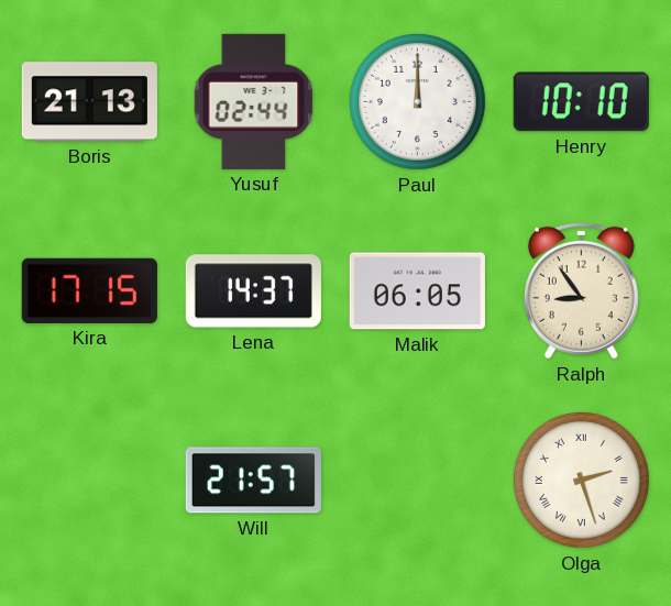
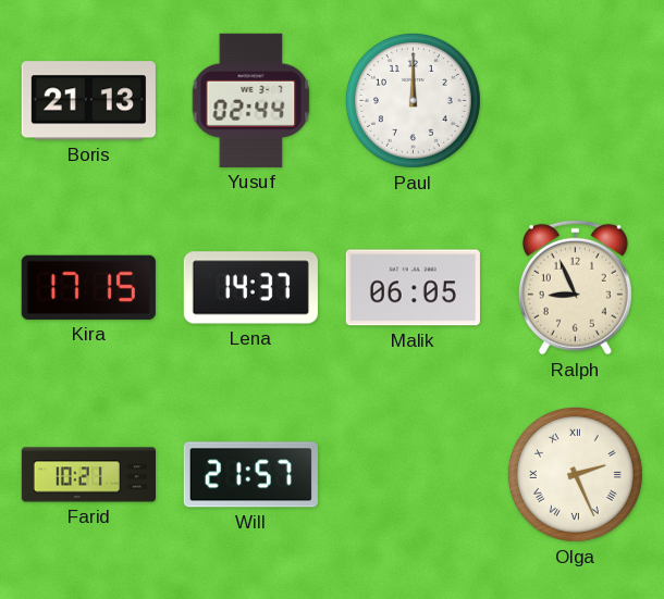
Henry: 10:10 -> none
Ralph: 8:54 -> 8:56
Farid: none -> 10:21
Olga: 2:27 -> 2:26
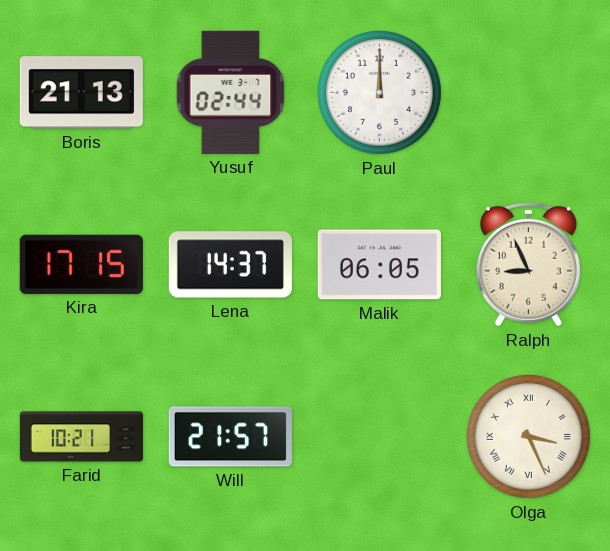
Olga: 2:26 -> 3:26
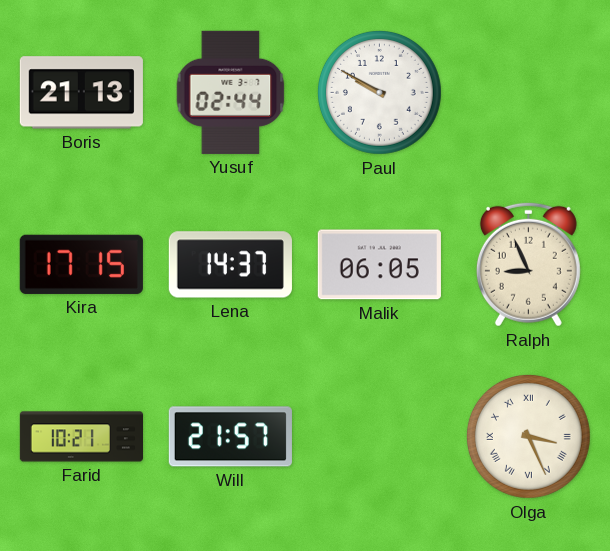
Paul: 12:00 -> 9:50
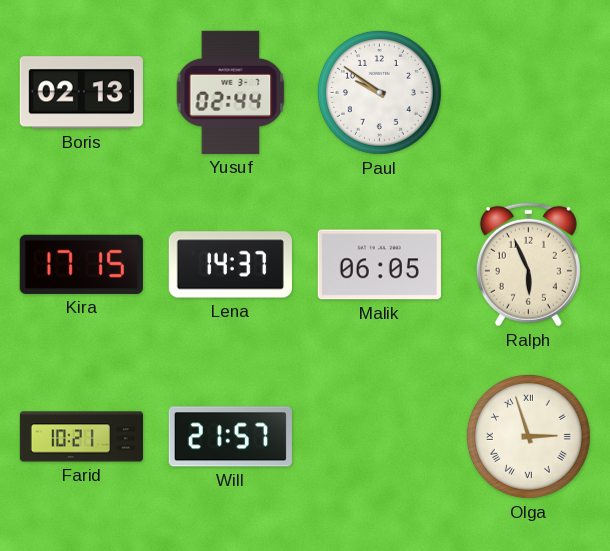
Boris: 21:13 -> 02:13
Paul: 9:50 -> 9:51
Ralph: 8:56 -> 5:56
Olga: 3:26 -> 2:57
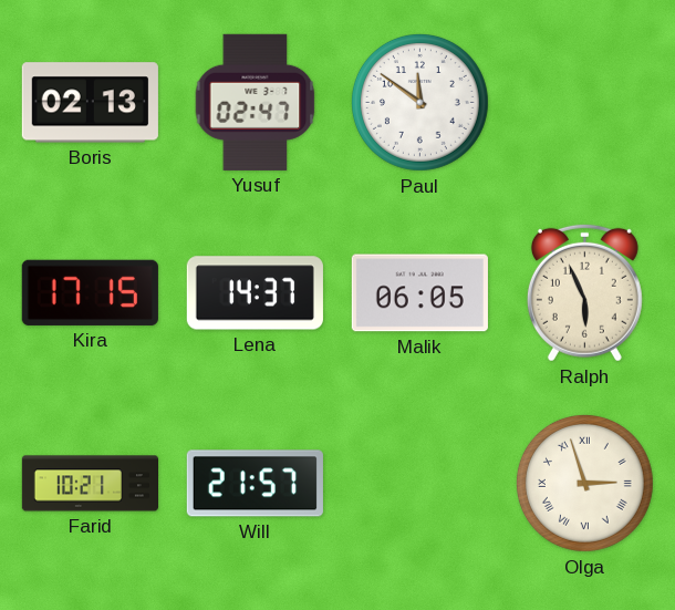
Yusuf: 02:44 -> 02:47
Paul: 9:51 -> 11:51
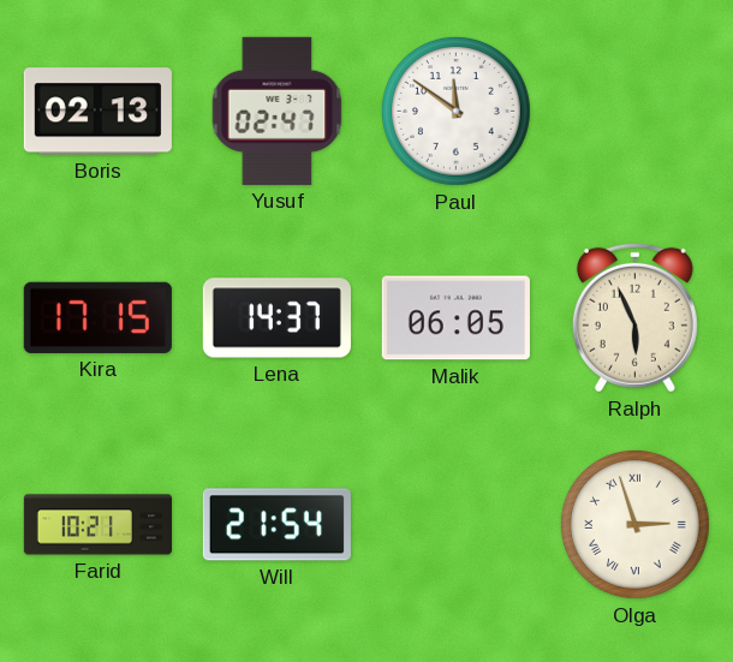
Will: 21:57 -> 21:54
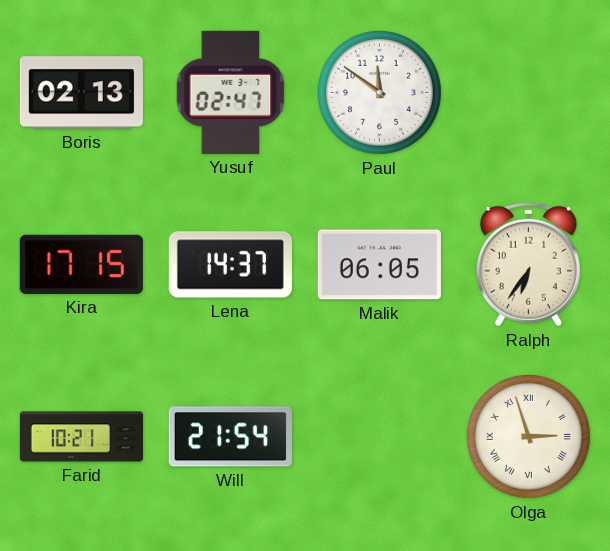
Ralph: 5:56 -> 6:36
